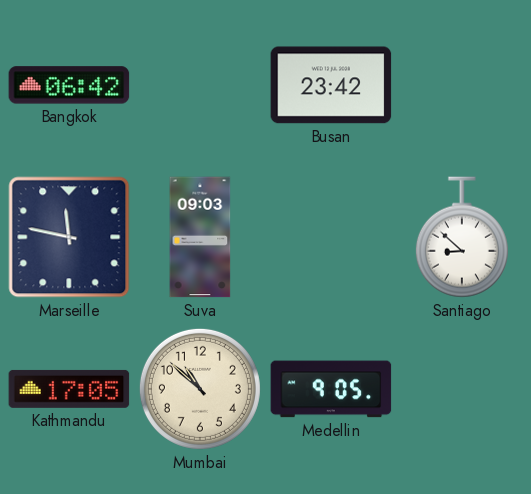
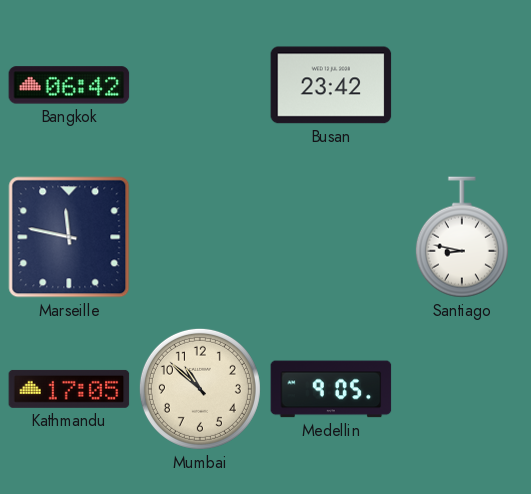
Suva: 09:03 -> none
Santiago: 8:52 -> 8:47
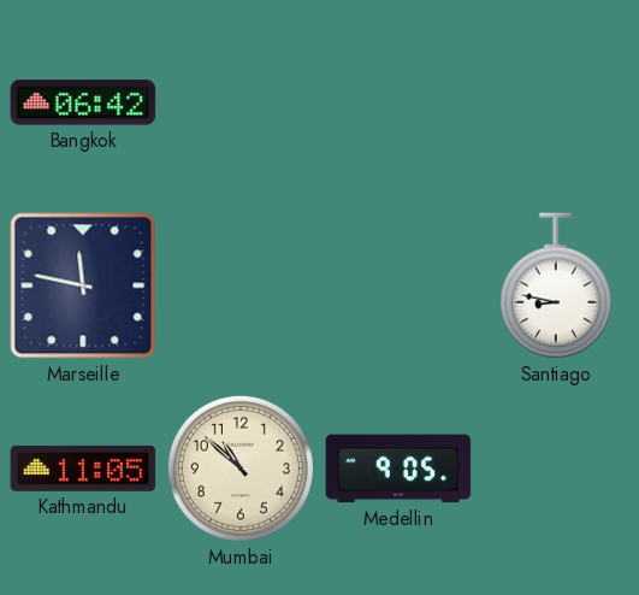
Busan: 23:42 -> none
Kathmandu: 17:05 -> 11:05
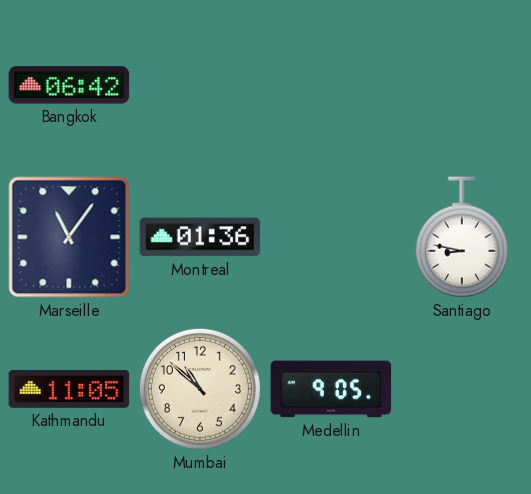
Marseille: 11:47 -> 11:06
Montreal: none -> 01:36
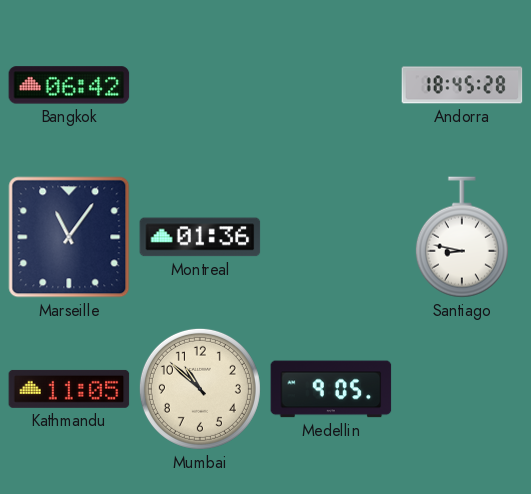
Andorra: none -> 18:45
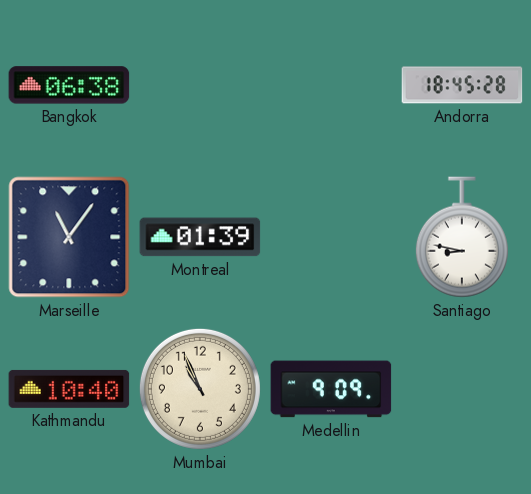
Bangkok: 06:42 -> 06:38
Montreal: 01:36 -> 01:39
Kathmandu: 11:05 -> 10:40
Mumbai: 10:52 -> 10:56
Medellin: 9:05 -> 9:09
